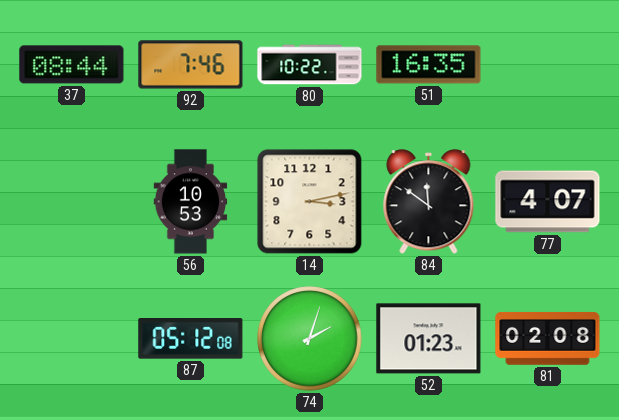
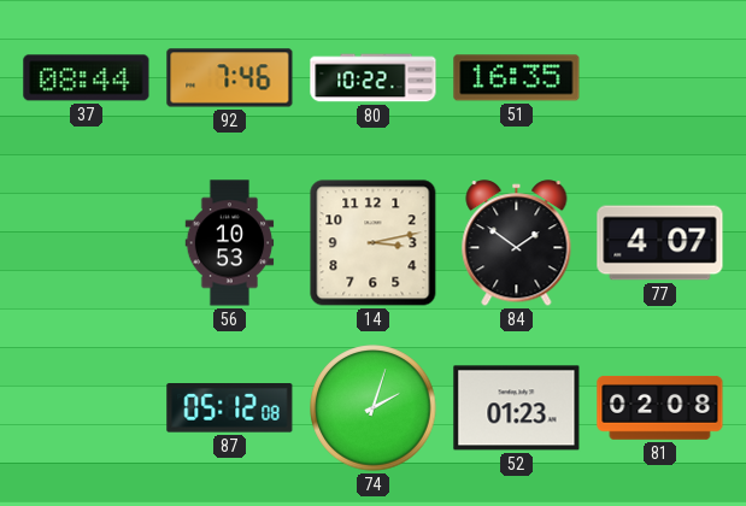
84: 11:51 -> 1:51
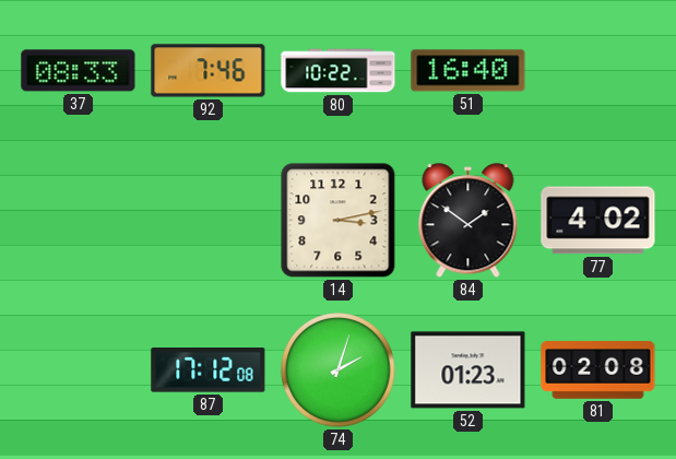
37: 08:44 -> 08:33
51: 16:35 -> 16:40
56: 10:53 -> none
77: 4:07 -> 4:02
87: 05:12 -> 17:12
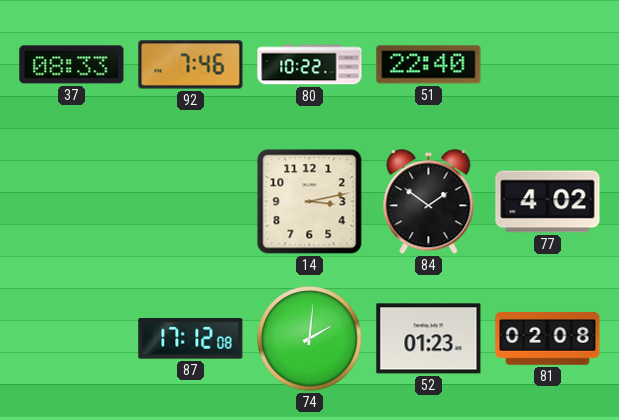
51: 16:40 -> 22:40
74: 2:03 -> 2:01
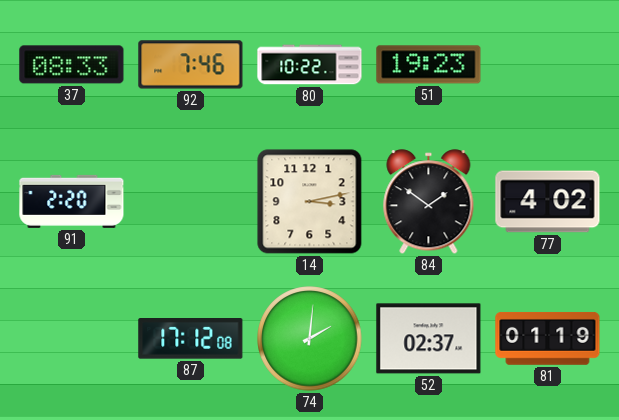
51: 22:40 -> 19:23
91: none -> 2:20
52: 01:23 -> 02:37
81: 02:08 -> 01:19
